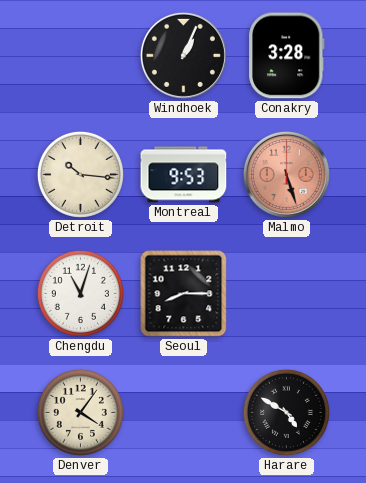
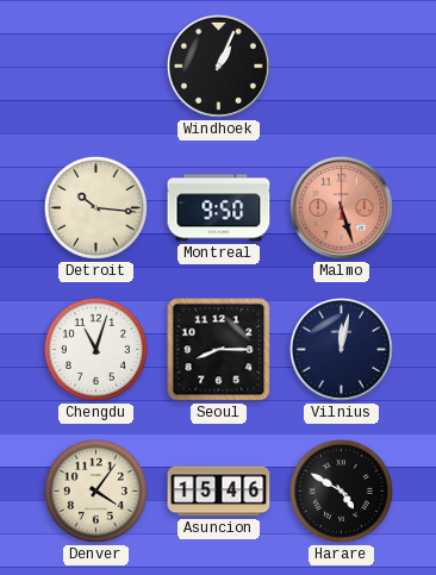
Conakry: 3:28 -> none
Montreal: 9:53 -> 9:50
Vilnius: none -> 12:02
Asuncion: none -> 15:46
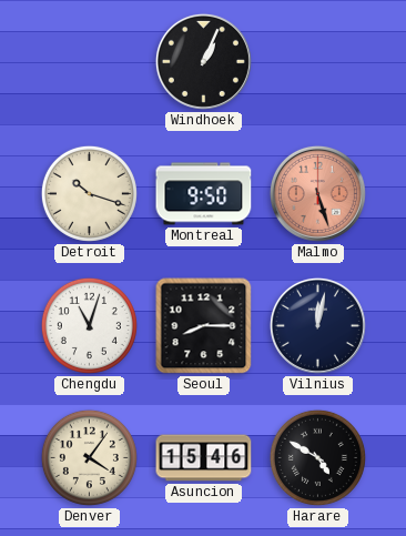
Detroit: 10:16 -> 10:18
